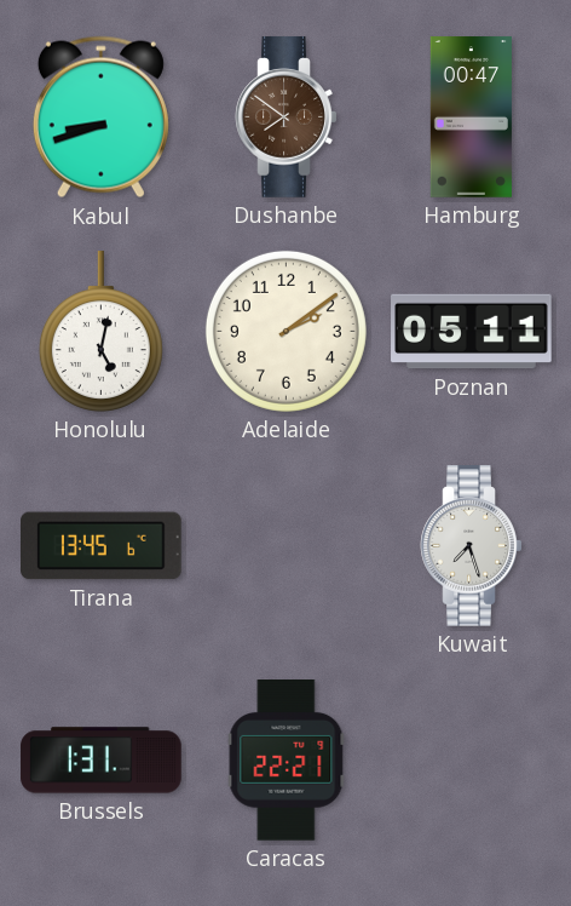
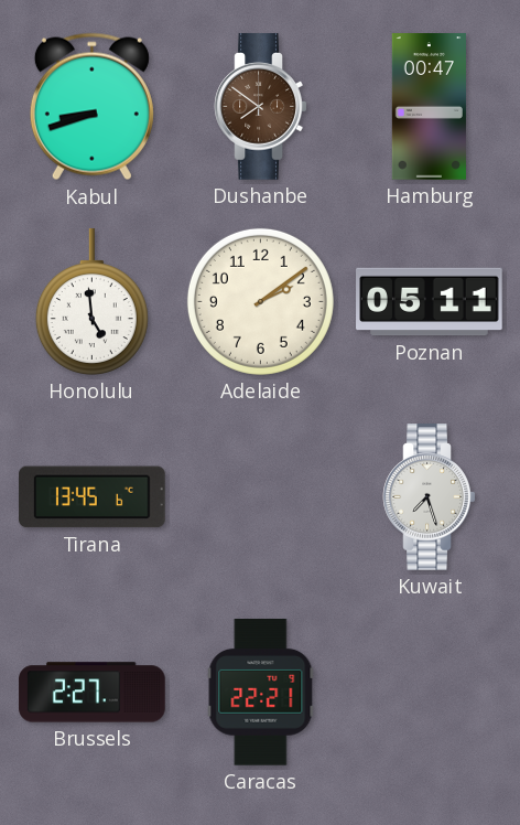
Honolulu: 5:02 -> 4:59
Brussels: 1:31 -> 2:27
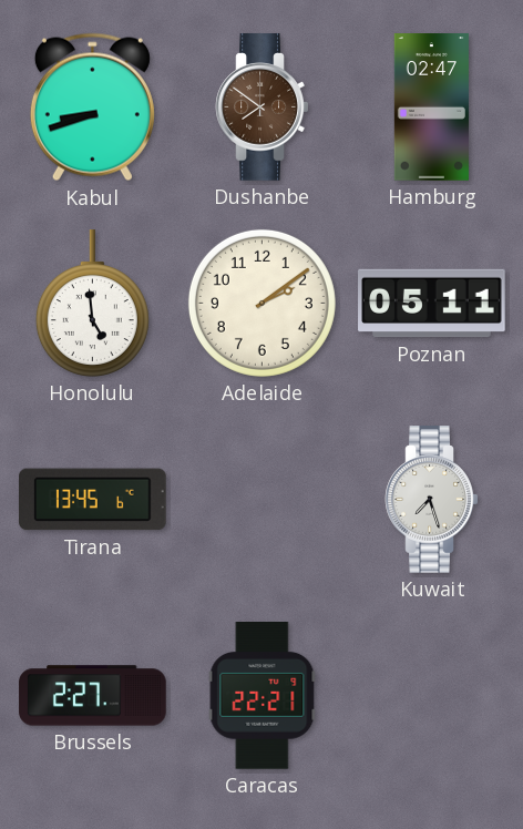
Hamburg: 00:47 -> 02:47
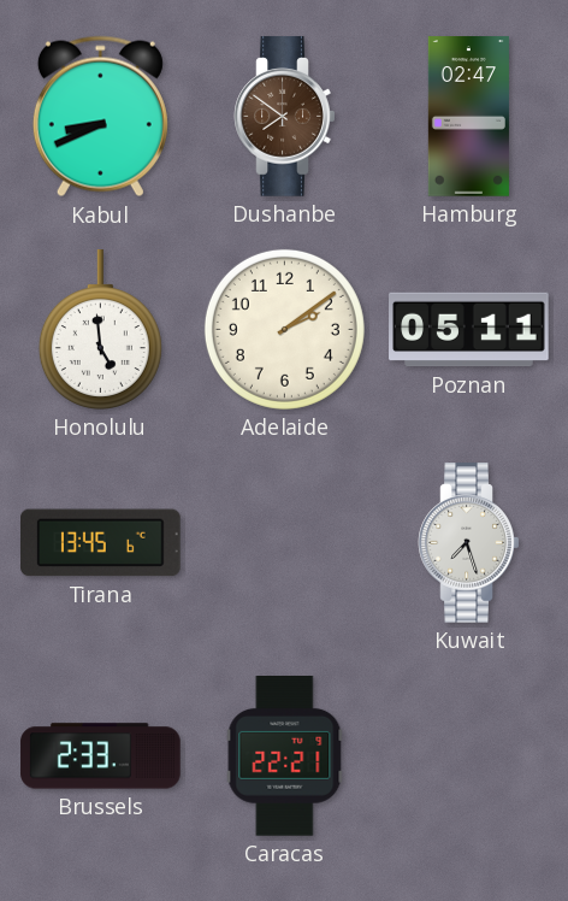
Kabul: 8:42 -> 8:41
Brussels: 2:27 -> 2:33
